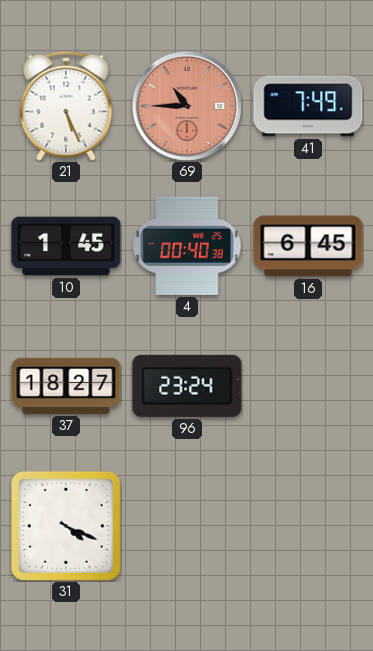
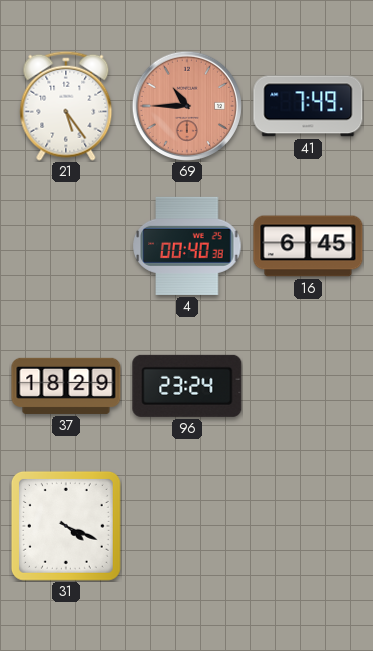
21: 5:26 -> 5:24
10: 1:45 -> none
37: 18:27 -> 18:29
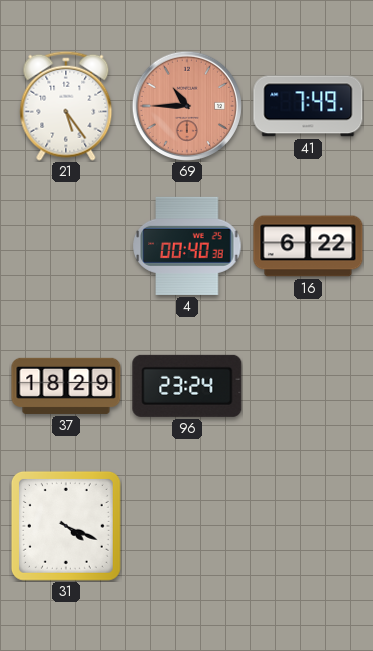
16: 6:45 -> 6:22
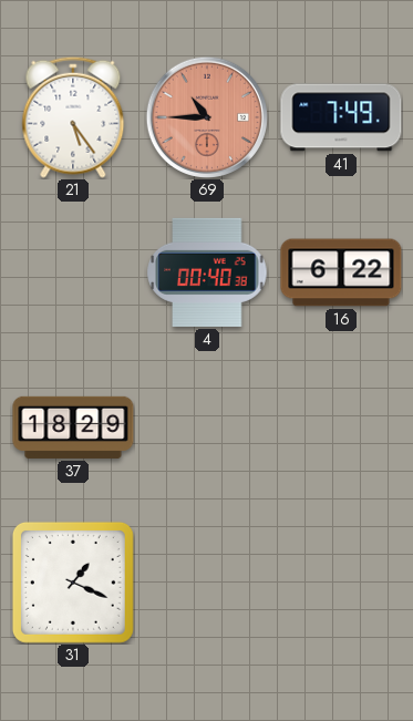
96: 23:24 -> none
31: 4:19 -> 1:19
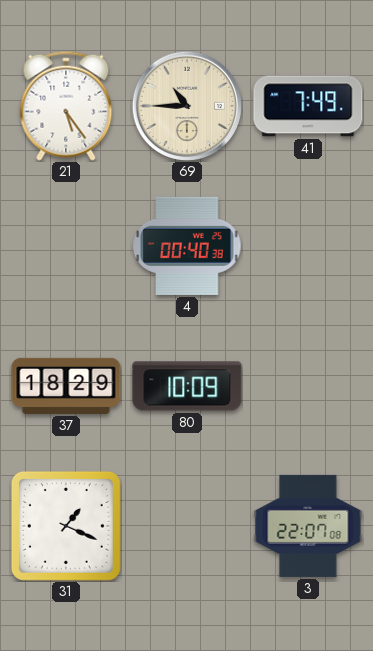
69 dial: salmon -> cream
16: 6:22 -> none
80: none -> 10:09
3: none -> 22:07
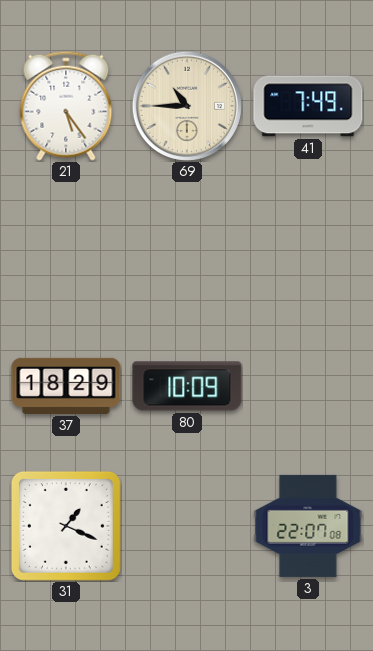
4: 00:40 -> none
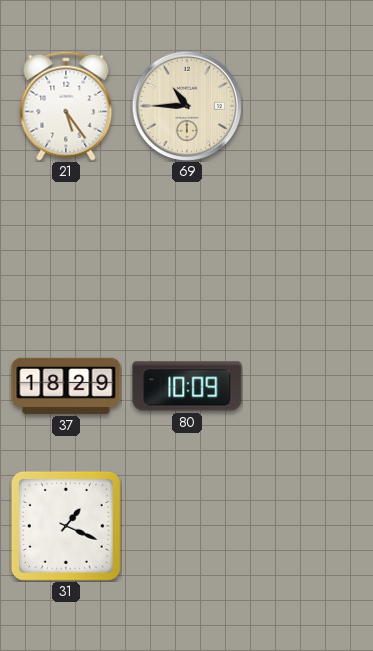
41: 7:49 -> none
3: 22:07 -> none
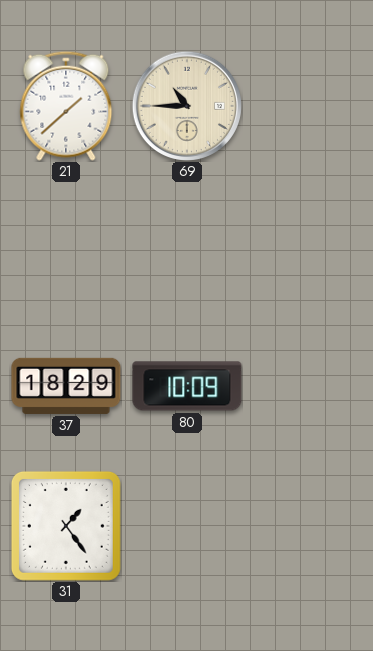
21: 5:24 -> 1:38
31: 1:19 -> 1:24
